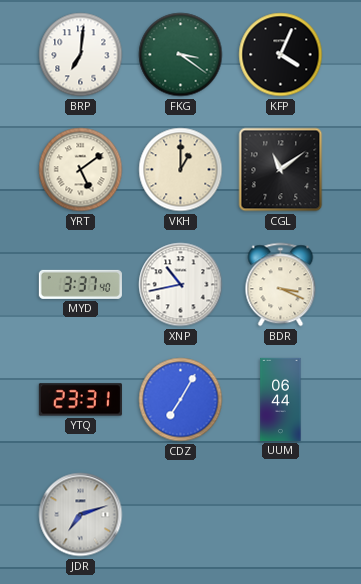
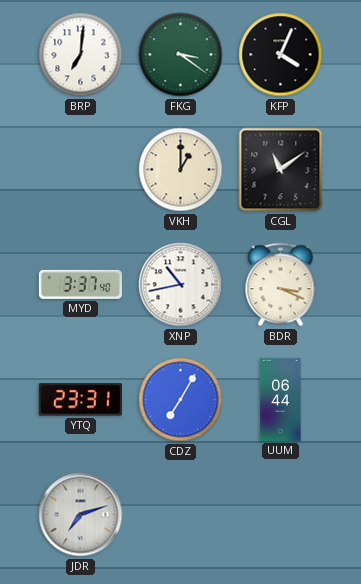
YRT: 5:09 -> none
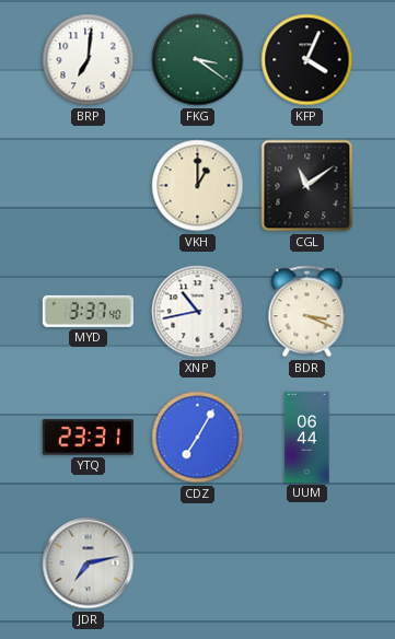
JDR: 7:12 -> 7:13
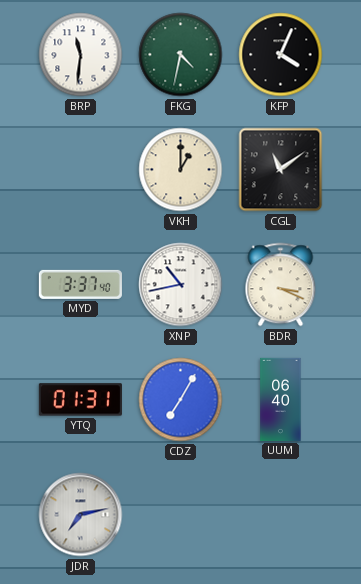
BRP: 7:01 -> 11:31
FKG: 3:21 -> 4:32
YTQ: 23:31 -> 01:31
UUM: 06:44 -> 06:40
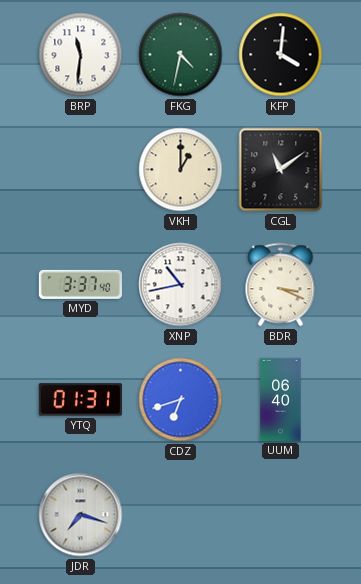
KFP: 4:04 -> 4:01
CDZ: 7:05 -> 6:42
JDR: 7:13 -> 7:18
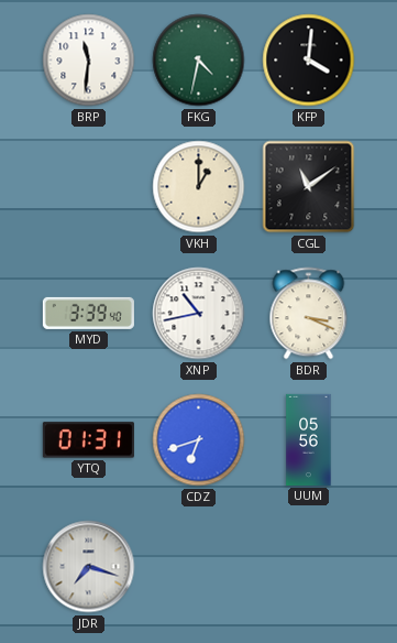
MYD: 3:37 -> 3:39
UUM: 06:40 -> 05:56
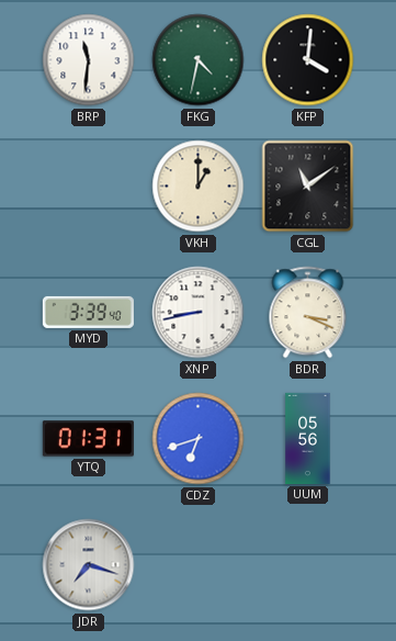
XNP: 10:43 -> 8:43
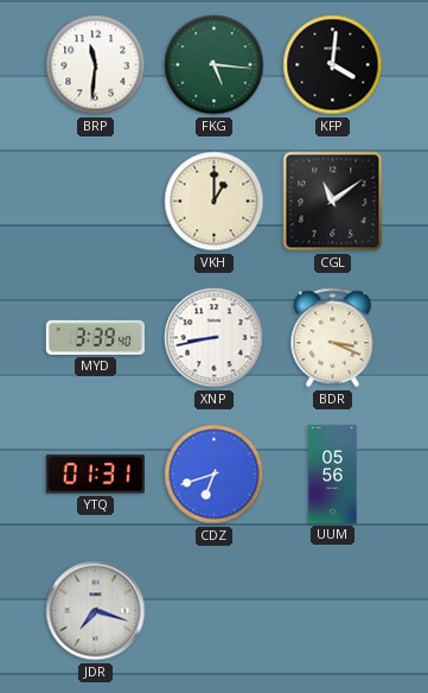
FKG: 4:32 -> 5:16
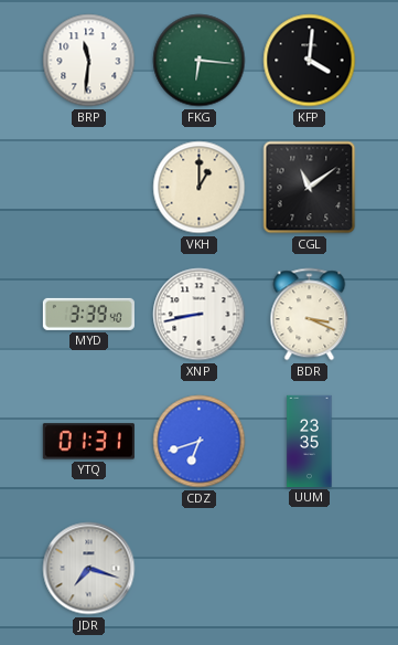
FKG: 5:16 -> 6:16
UUM: 05:56 -> 23:35
